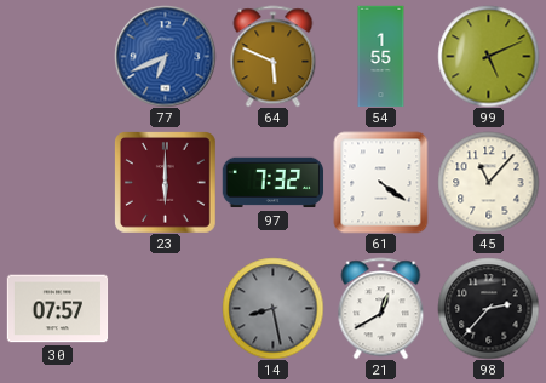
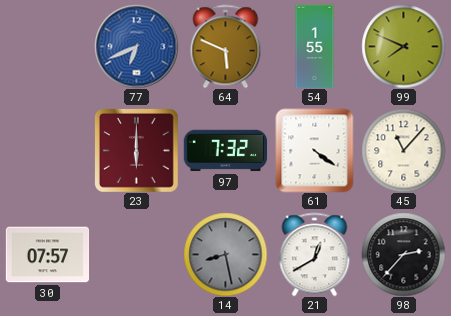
99: 5:11 -> 7:49
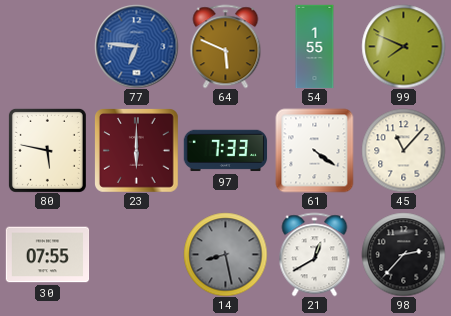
77: 6:41 -> 6:46
80: none -> 5:47
97: 7:32 -> 7:33
30: 07:57 -> 07:55
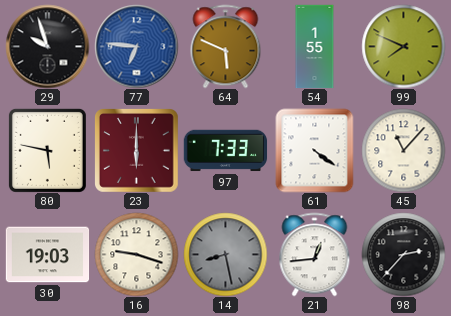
29: none -> 9:57
30: 07:55 -> 19:03
16: none -> 9:18
21: 12:40 -> 12:44
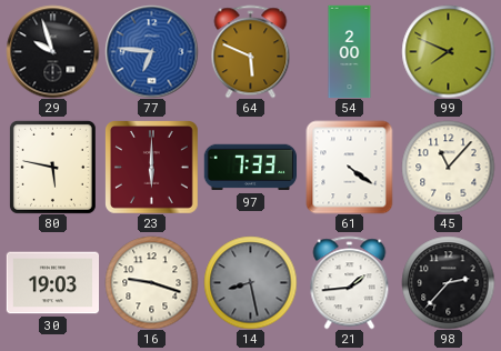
54: 1:55 -> 2:00
21: 12:44 -> 1:44
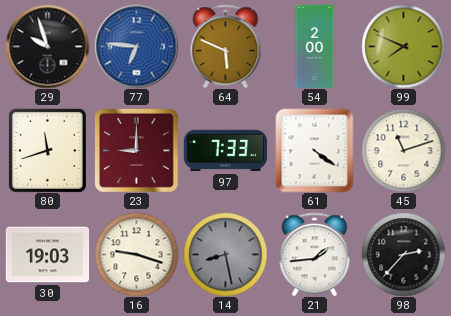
80: 5:47 -> 11:42
23: 6:00 -> 9:00
45: 11:07 -> 11:12
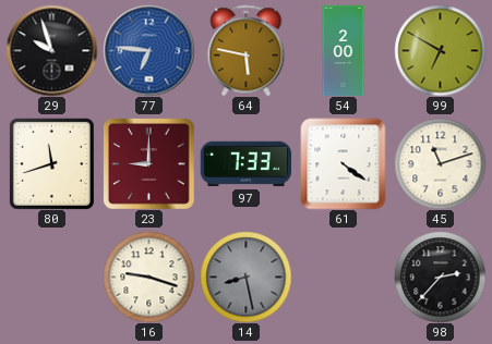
64: 5:49 -> 5:47
99: 7:49 -> 6:50
30: 19:03 -> none
21: 1:44 -> none
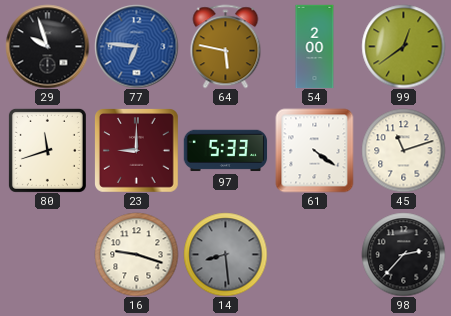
99: 6:50 -> 12:39
97: 7:33 -> 5:33
14: 8:28 -> 8:29
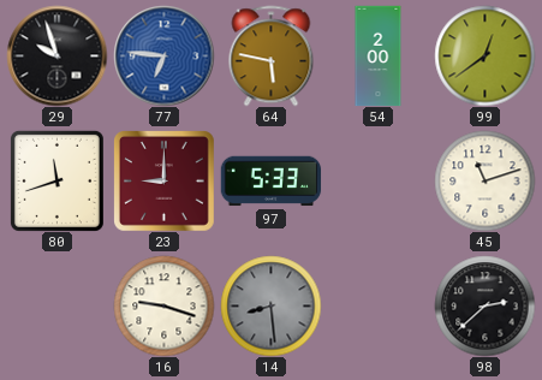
61: 4:21 -> none
98: 2:37 -> 2:38
